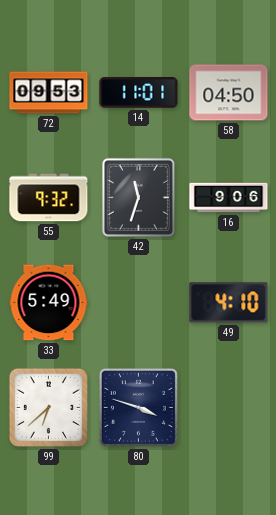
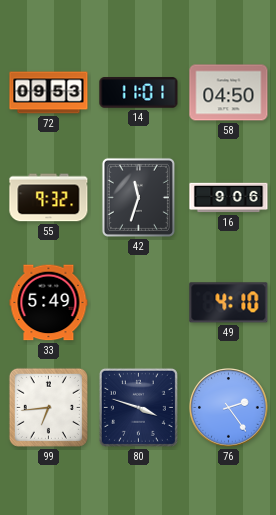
99: 6:38 -> 6:44
76: none -> 2:24
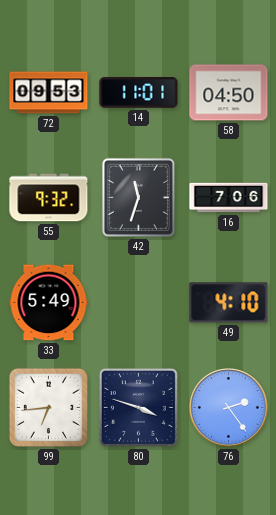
16: 9:06 -> 7:06
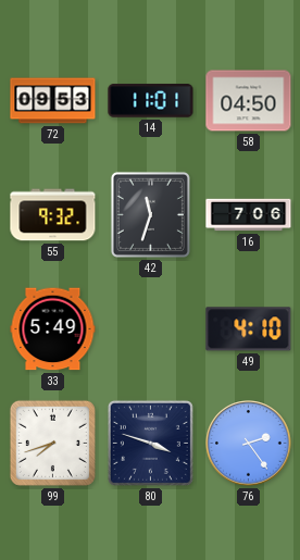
99: 6:44 -> 7:42
